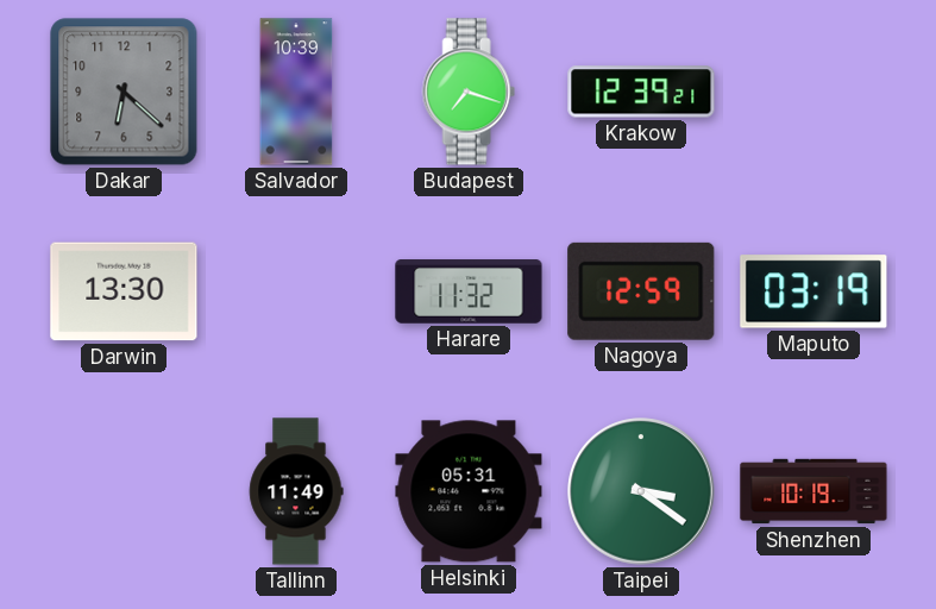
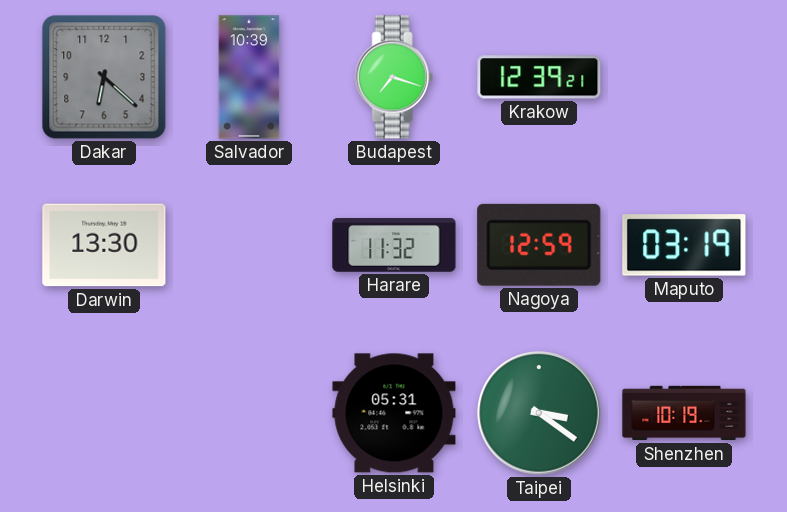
Tallinn: 11:49 -> none
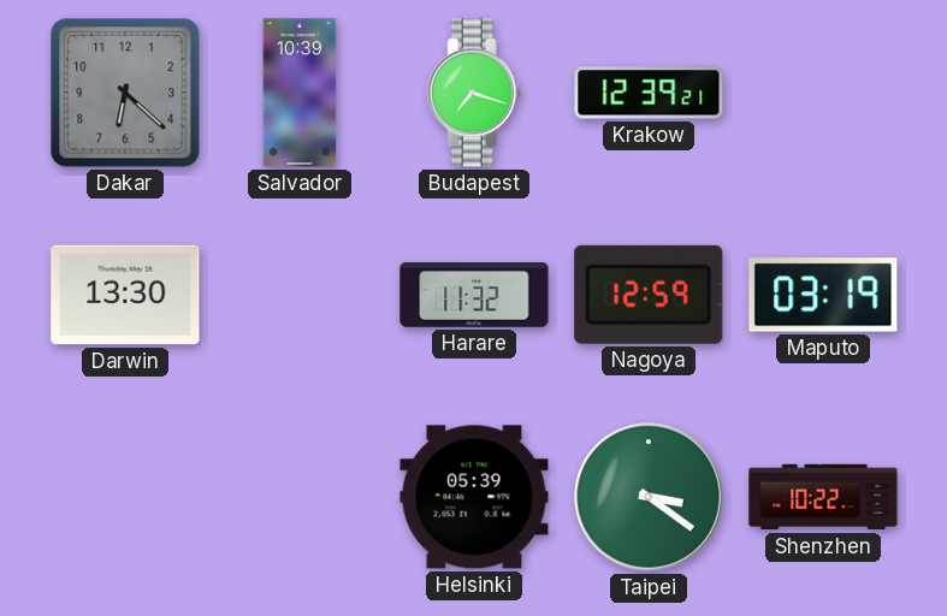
Helsinki: 05:31 -> 05:39
Shenzhen: 10:19 -> 10:22
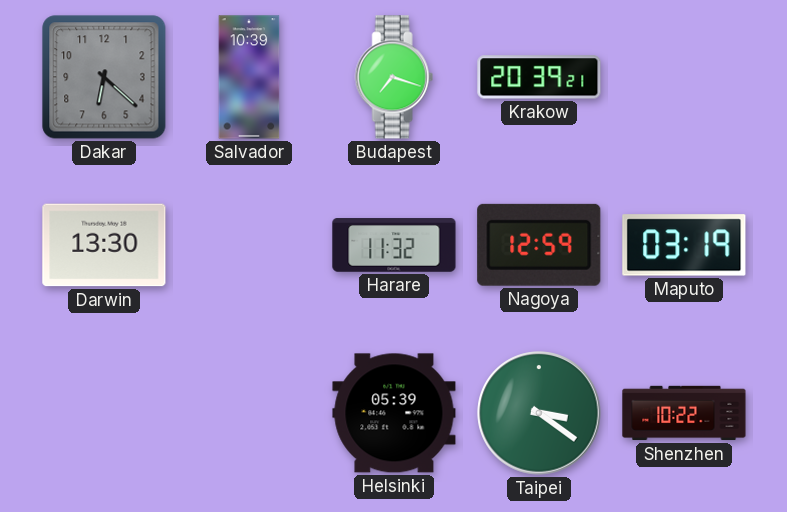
Krakow: 12:39 -> 20:39
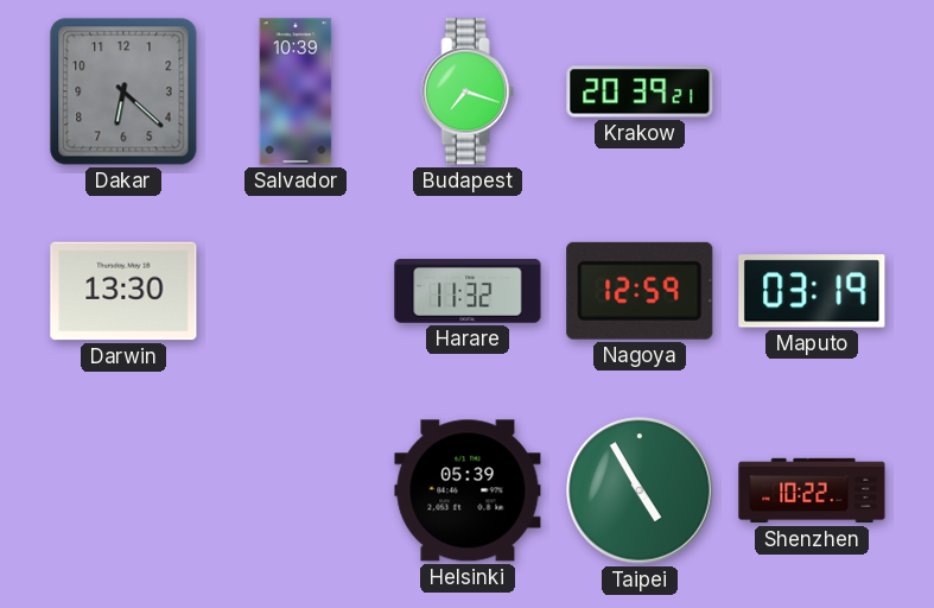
Taipei: 3:21 -> 4:55
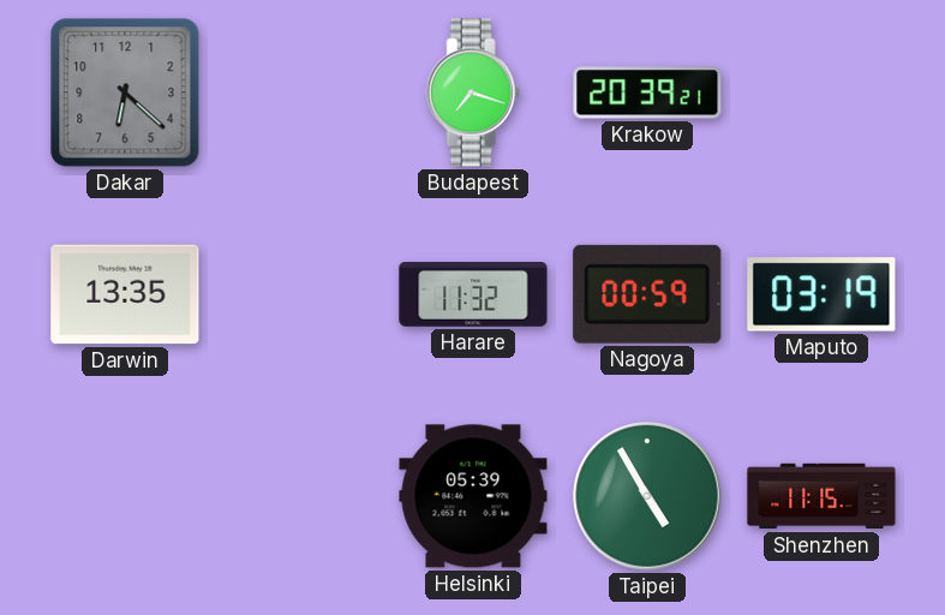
Salvador: 10:39 -> none
Darwin: 13:30 -> 13:35
Nagoya: 12:59 -> 00:59
Shenzhen: 10:22 -> 11:15
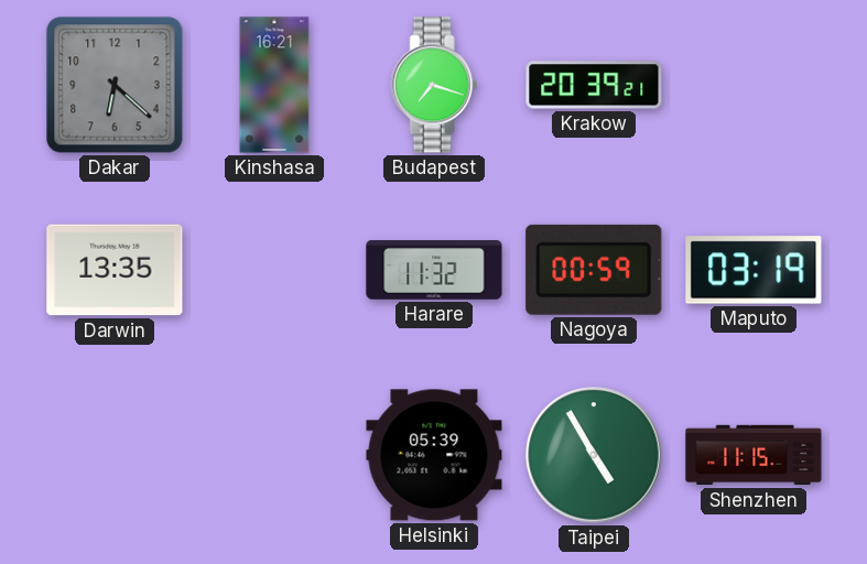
Kinshasa: none -> 16:21
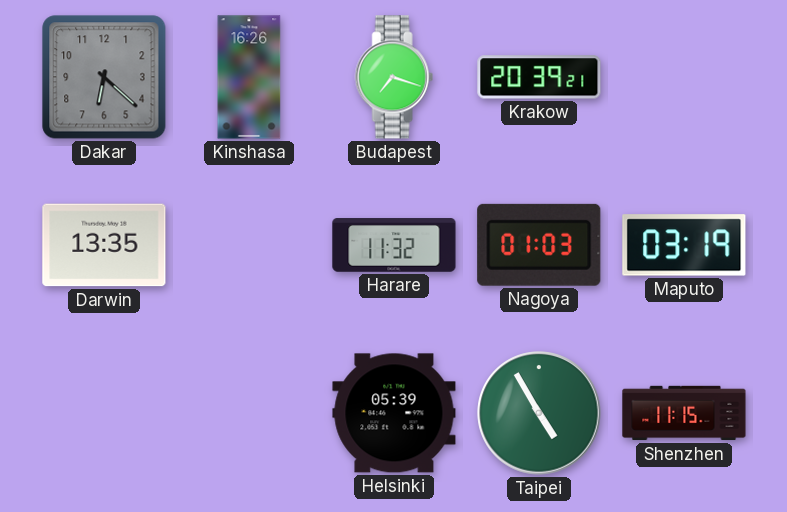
Kinshasa: 16:21 -> 16:26
Nagoya: 00:59 -> 01:03
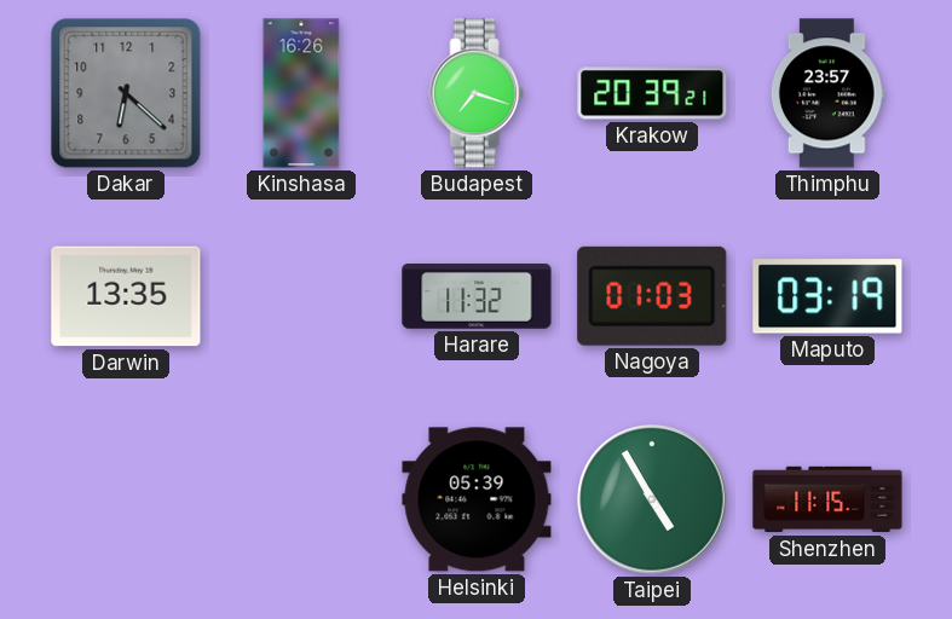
Thimphu: none -> 23:57
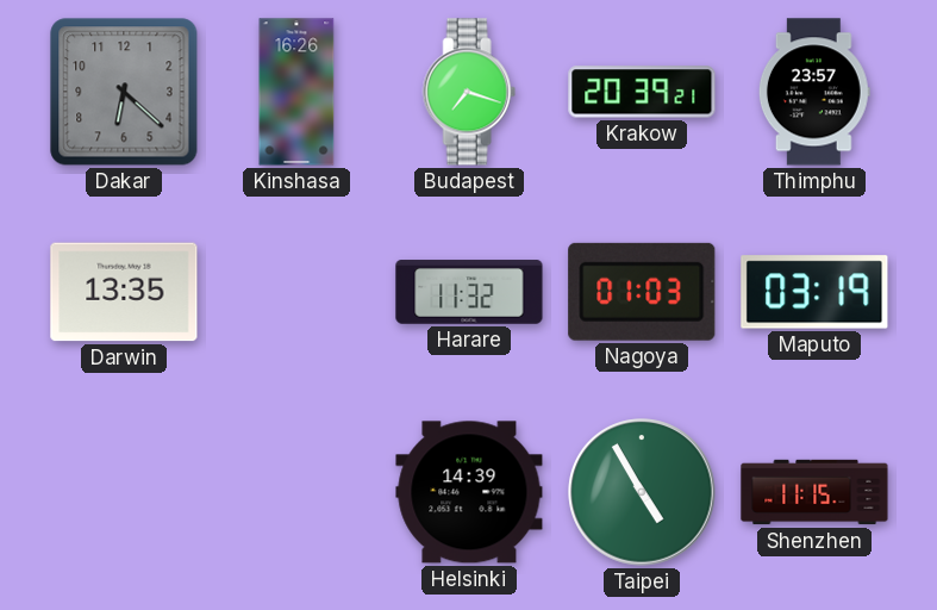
Helsinki: 05:39 -> 14:39
